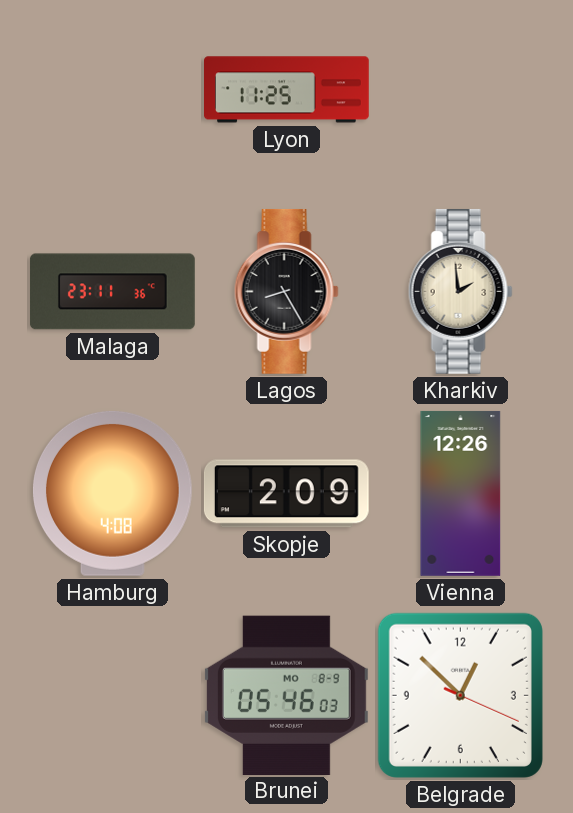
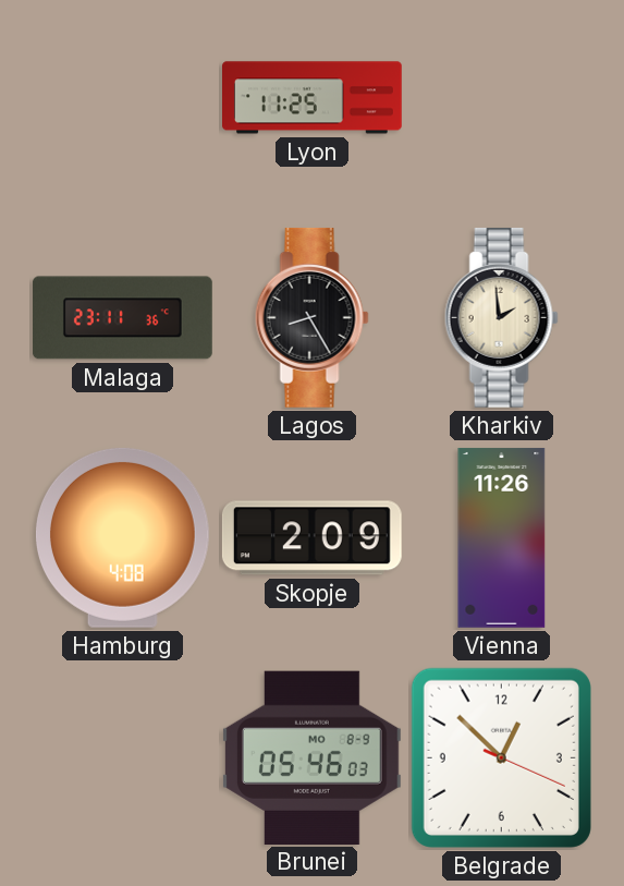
Vienna: 12:26 -> 11:26
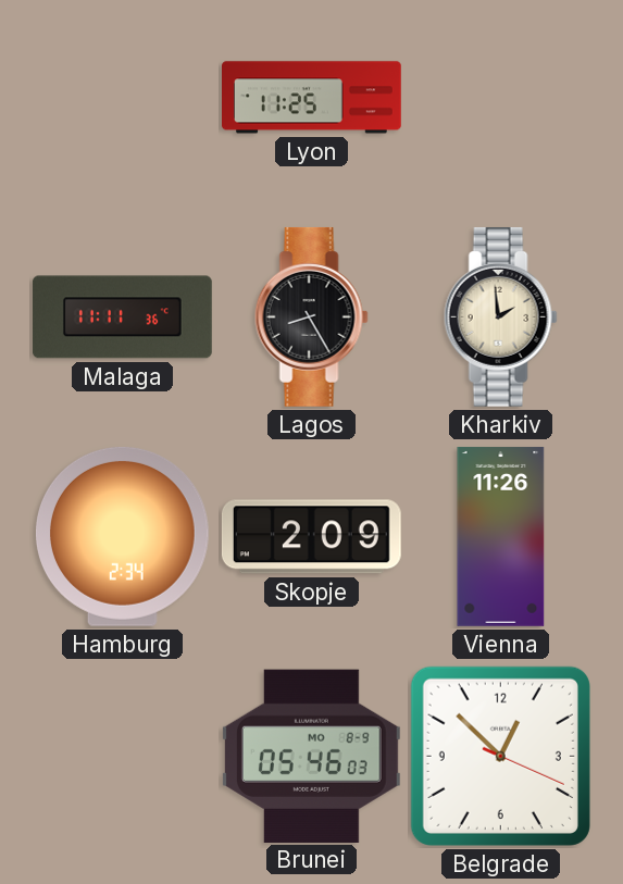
Malaga: 23:11 -> 11:11
Hamburg: 4:08 -> 2:34
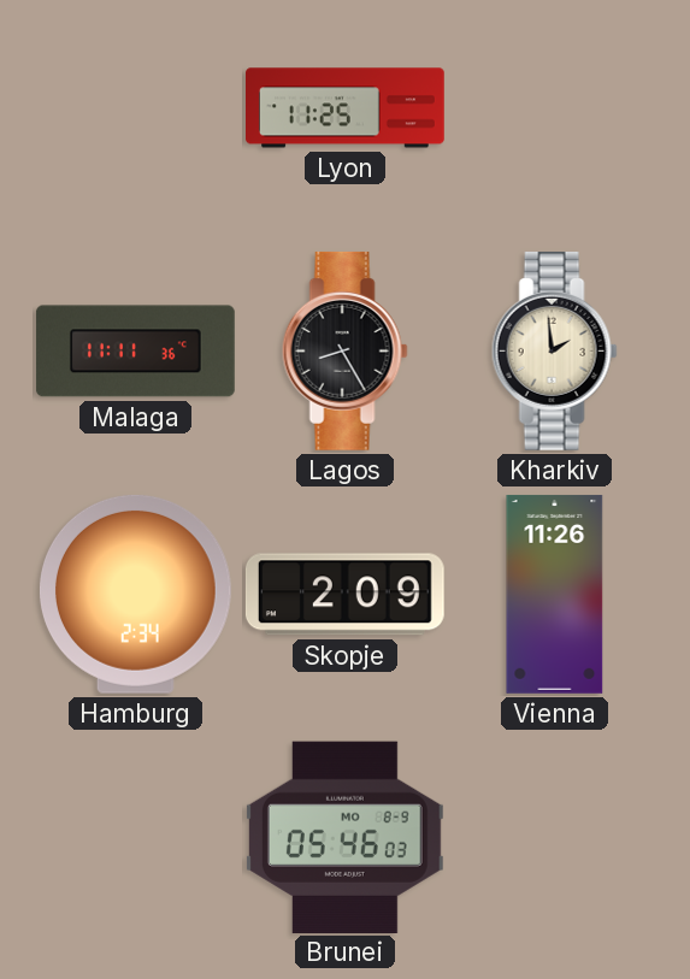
Belgrade: 12:52 -> none
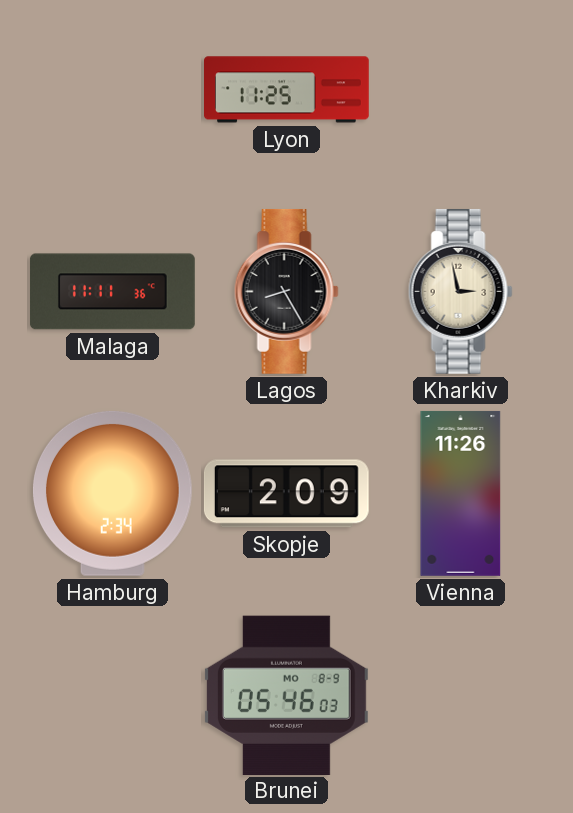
Kharkiv: 1:59 -> 2:58
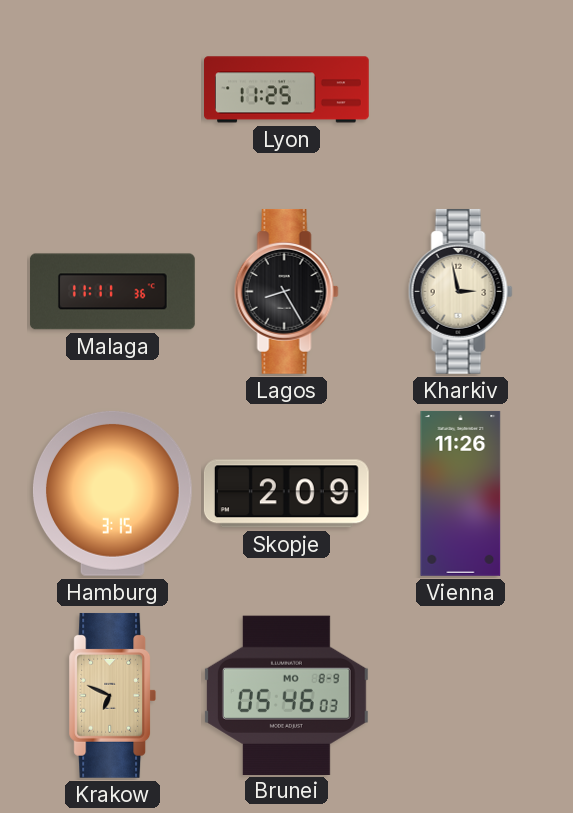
Hamburg: 2:34 -> 3:15
Krakow: none -> 6:49
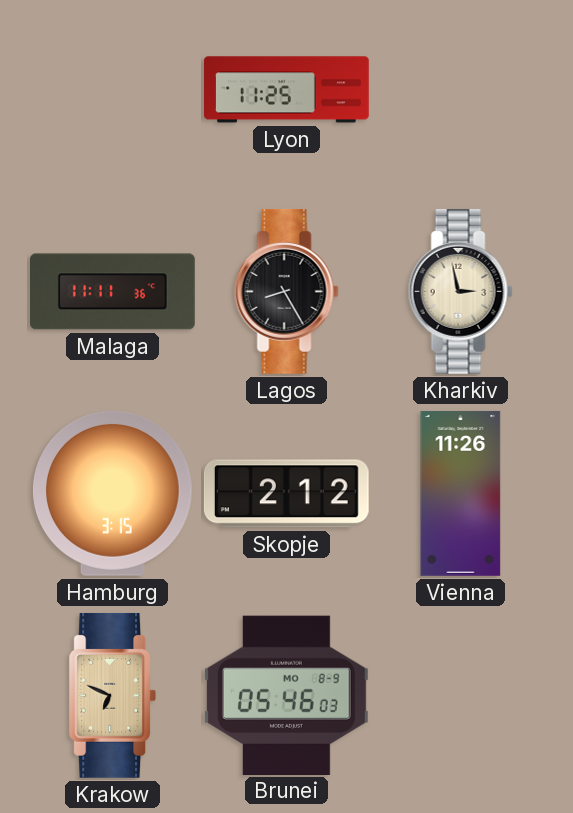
Skopje: 2:09 -> 2:12
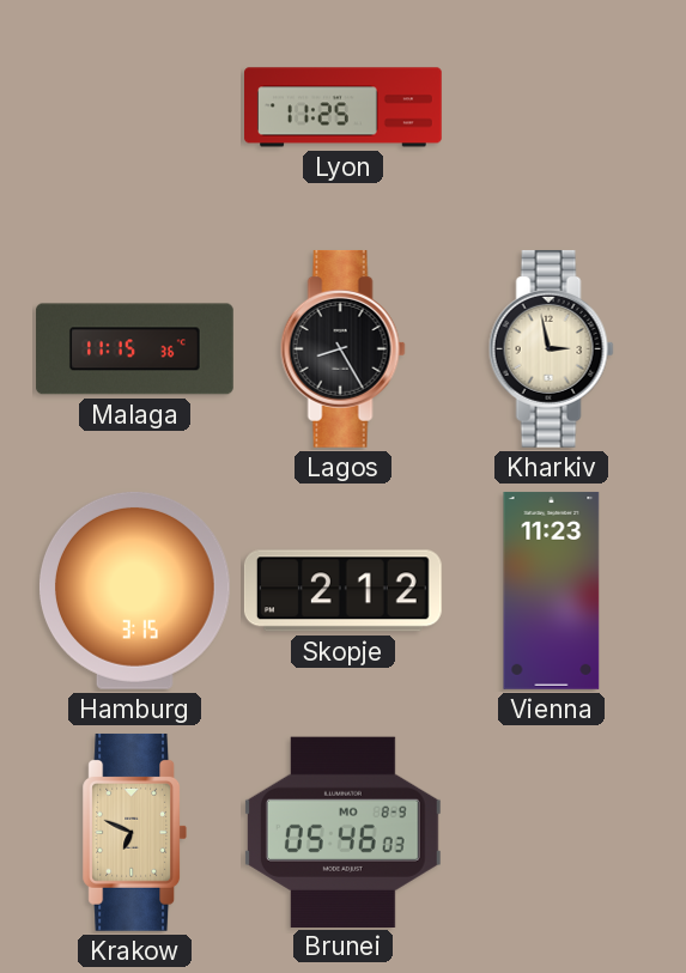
Malaga: 11:11 -> 11:15
Vienna: 11:26 -> 11:23
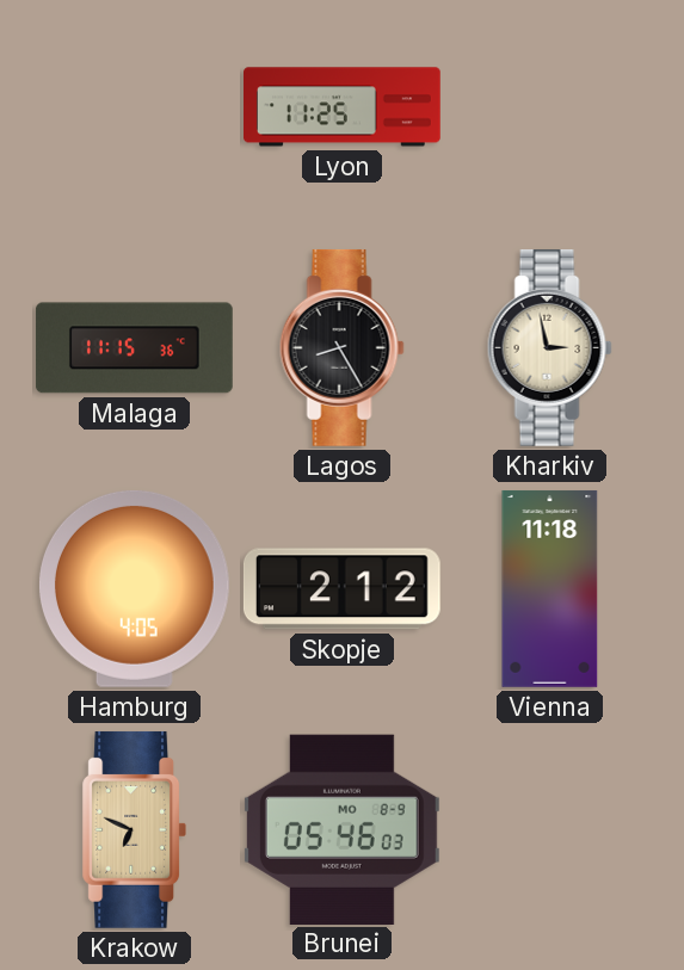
Hamburg: 3:15 -> 4:05
Vienna: 11:23 -> 11:18
